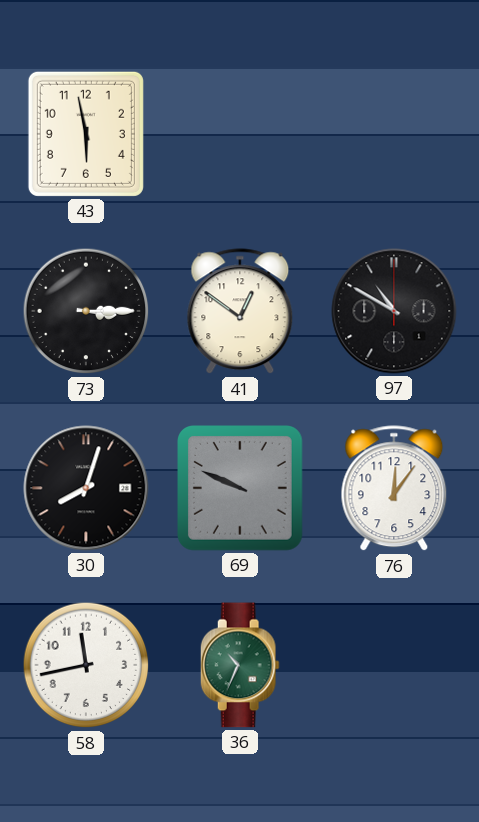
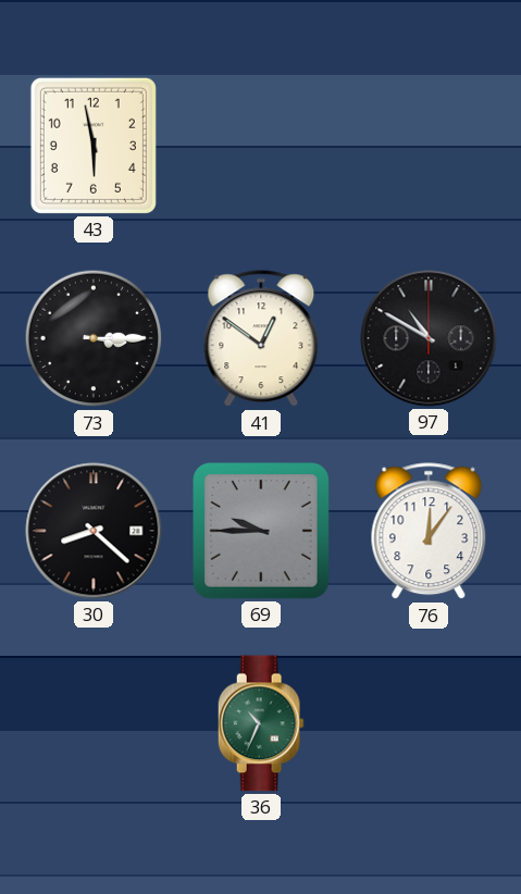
30: 8:03 -> 8:22
69: 9:49 -> 9:45
58: 11:43 -> none
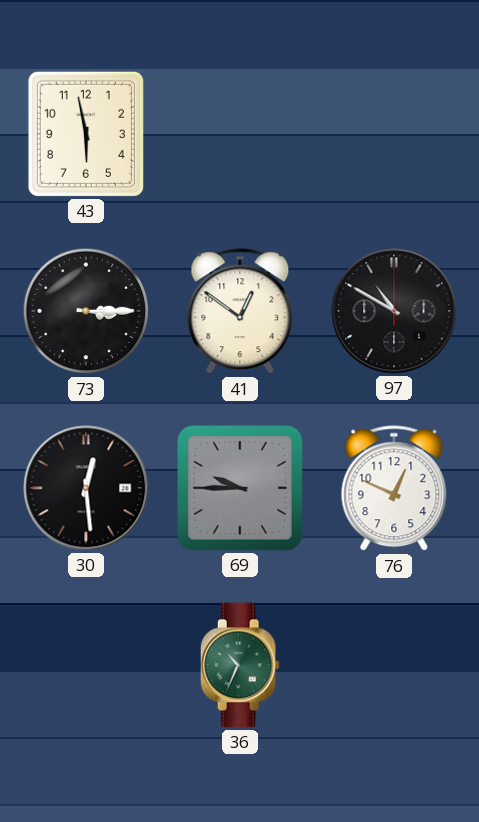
30: 8:22 -> 12:29
76: 12:06 -> 12:49
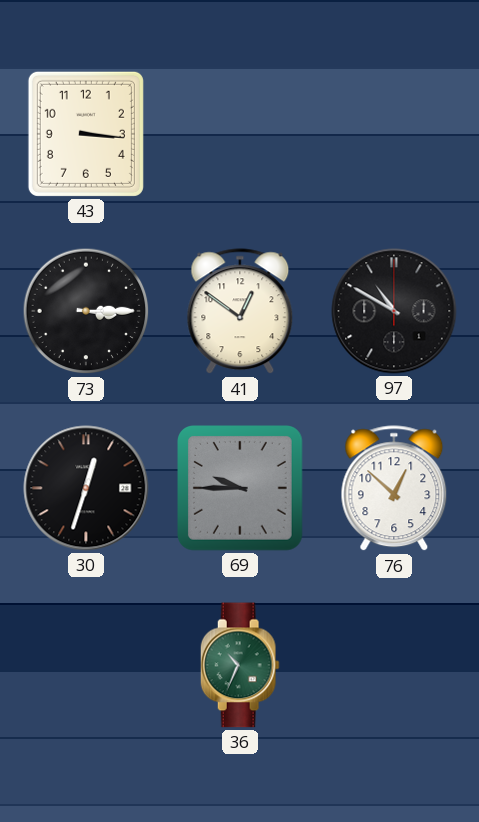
43: 5:58 -> 3:16
30: 12:29 -> 12:33
76: 12:49 -> 12:52
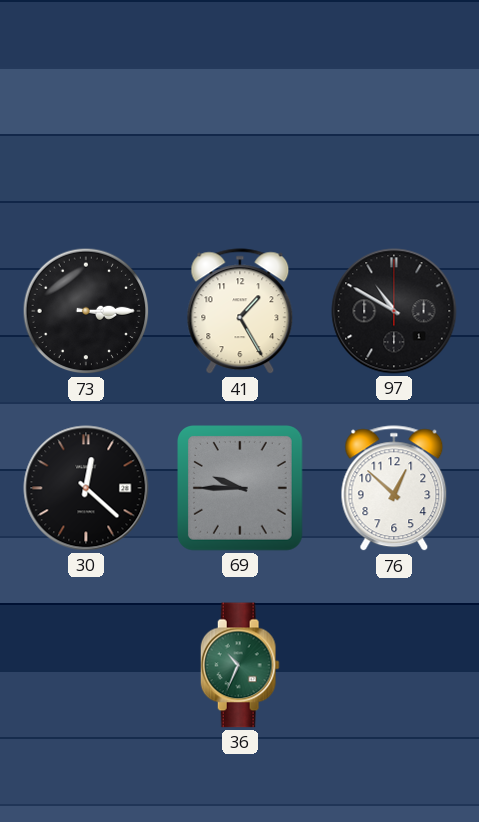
43: 3:16 -> none
41: 12:51 -> 1:25
30: 12:33 -> 12:22
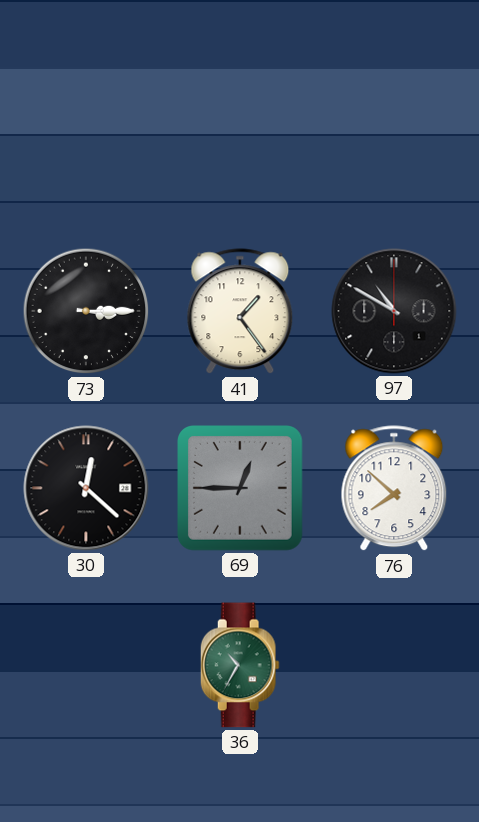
41: 1:25 -> 1:24
69: 9:45 -> 12:45
76: 12:52 -> 7:52
36: 10:34 -> 10:35
